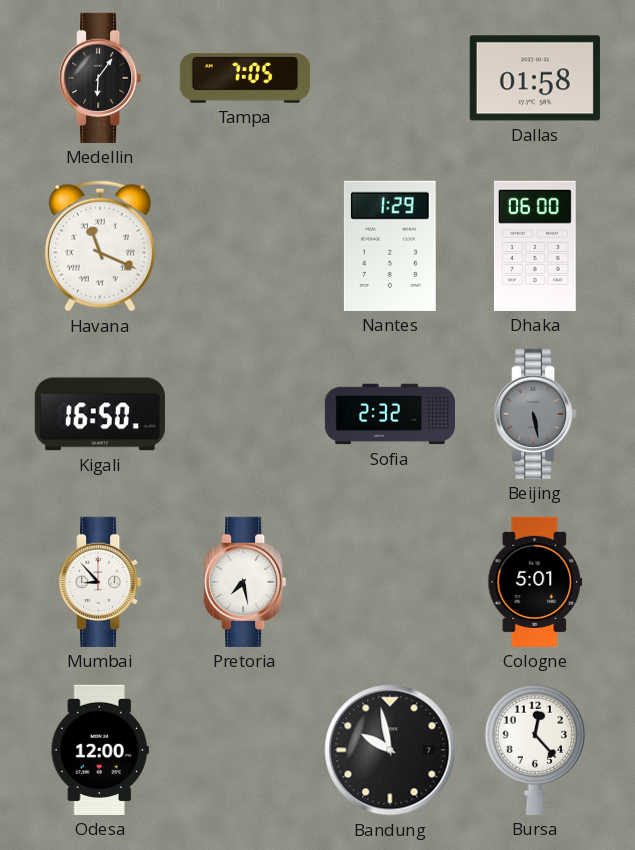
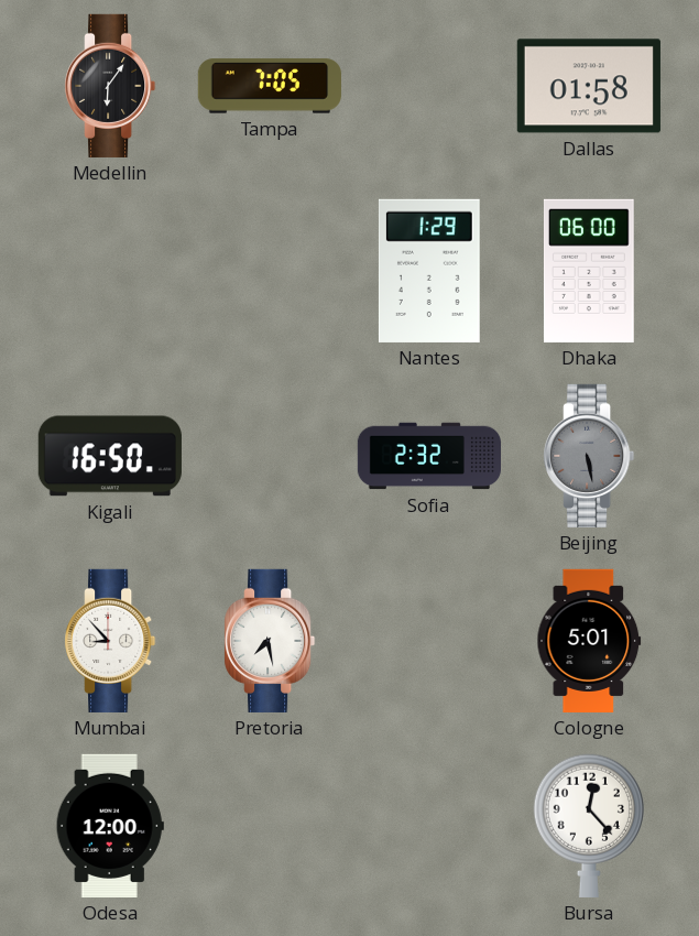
Havana: 11:19 -> none
Bandung: 9:58 -> none
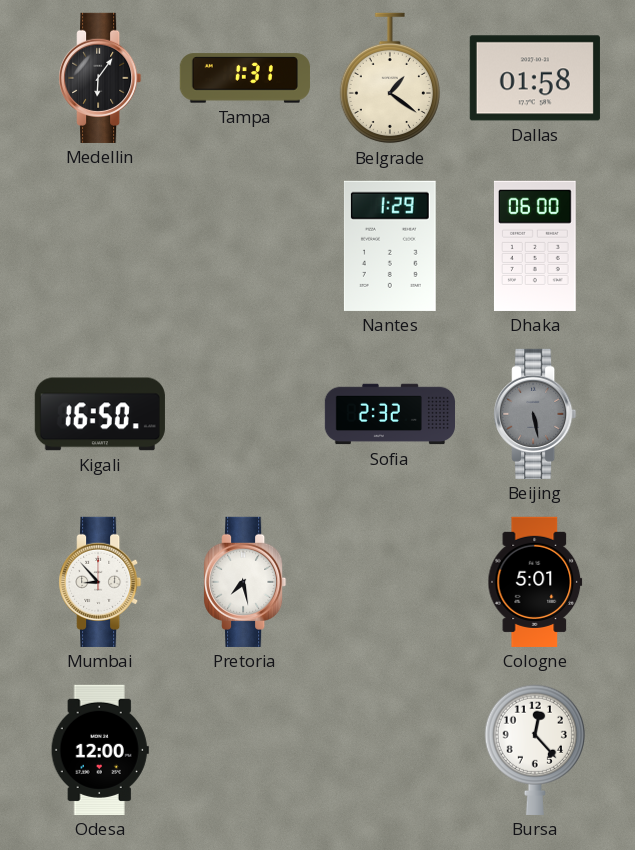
Tampa: 7:05 -> 1:31
Belgrade: none -> 1:21
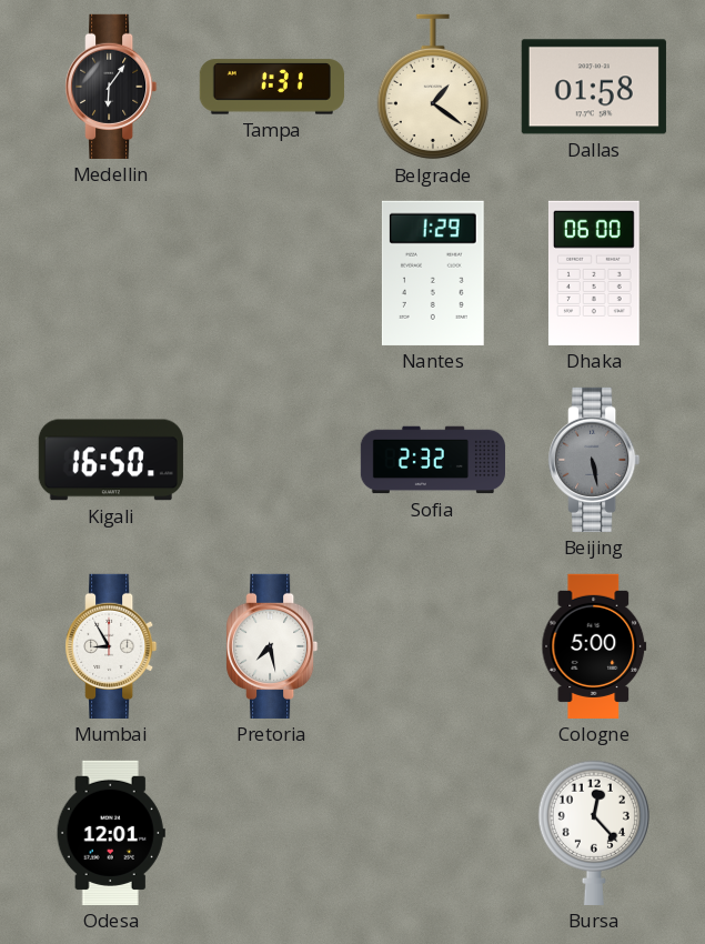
Mumbai: 8:53 -> 8:55
Cologne: 5:01 -> 5:00
Odesa: 12:00 -> 12:01
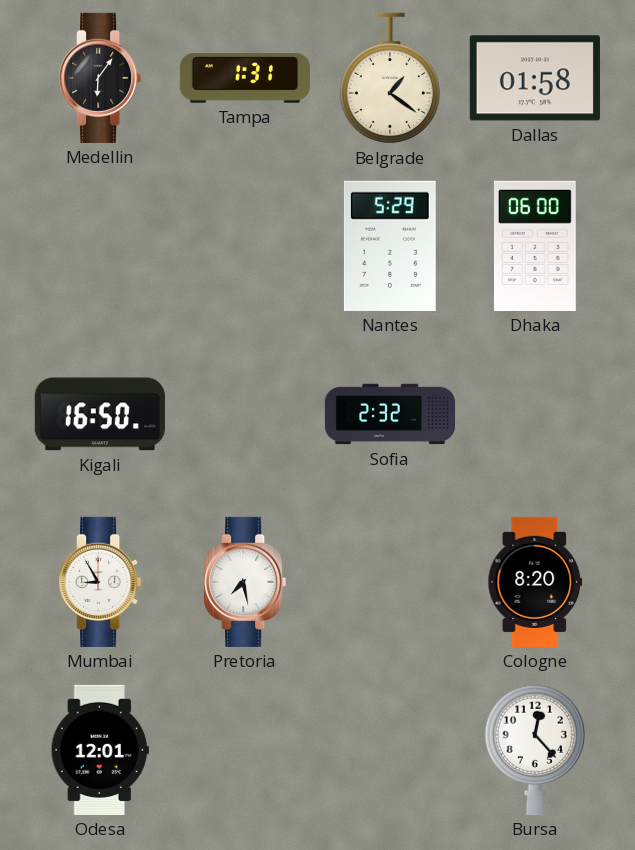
Nantes: 1:29 -> 5:29
Beijing: 5:28 -> none
Cologne: 5:00 -> 8:20
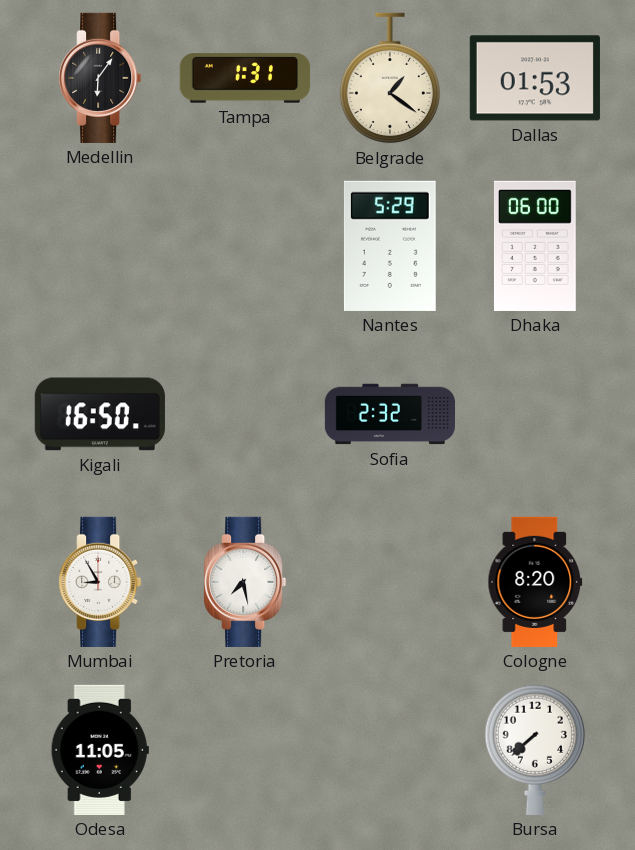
Dallas: 01:58 -> 01:53
Odesa: 12:01 -> 11:05
Bursa: 12:23 -> 7:38
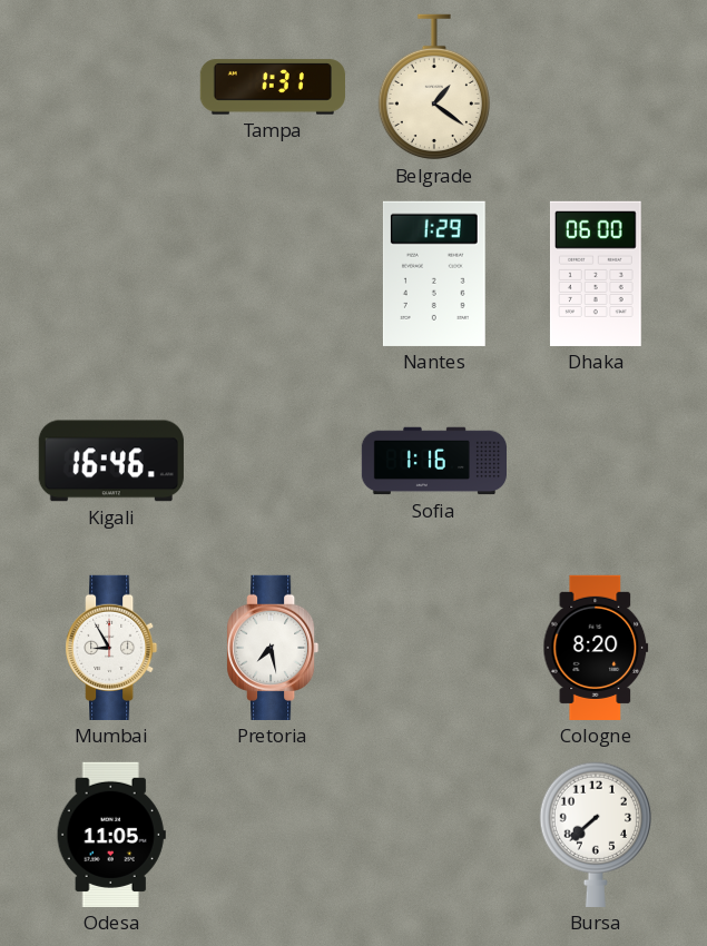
Medellin: 6:06 -> none
Dallas: 01:53 -> none
Nantes: 5:29 -> 1:29
Kigali: 16:50 -> 16:46
Sofia: 2:32 -> 1:16
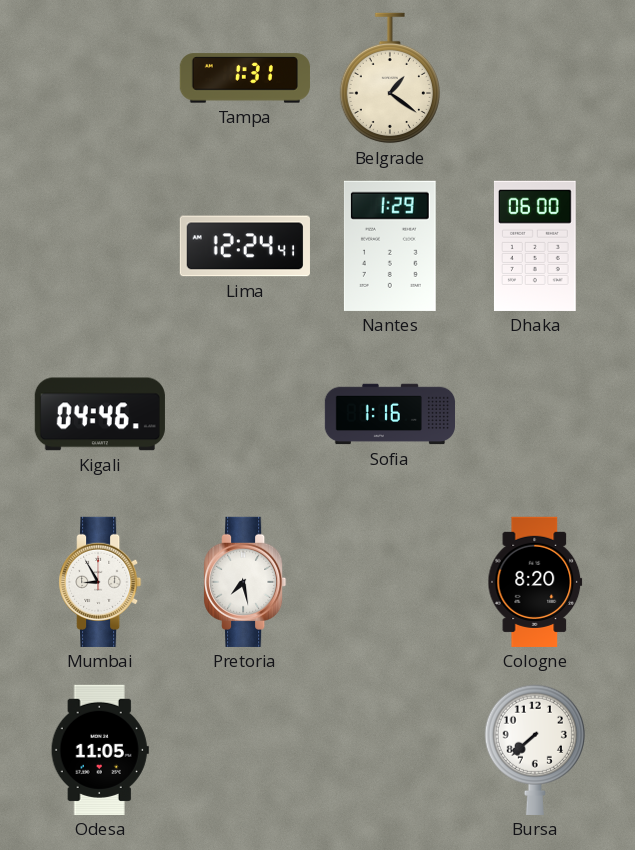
Lima: none -> 12:24
Kigali: 16:46 -> 04:46
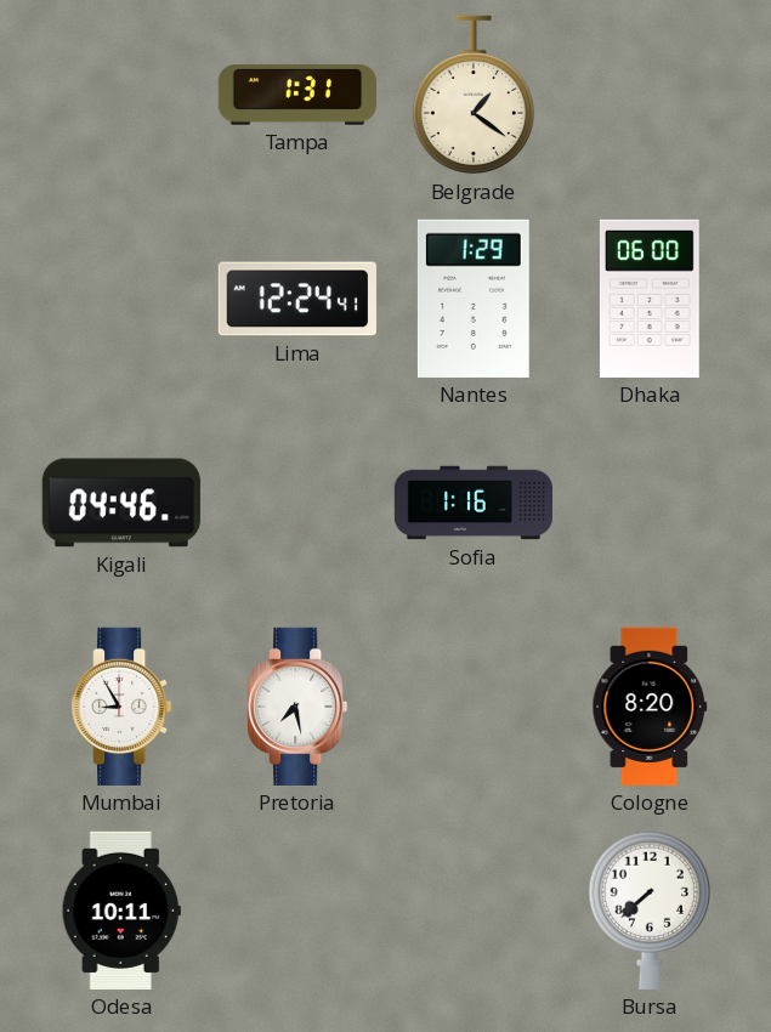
Odesa: 11:05 -> 10:11
